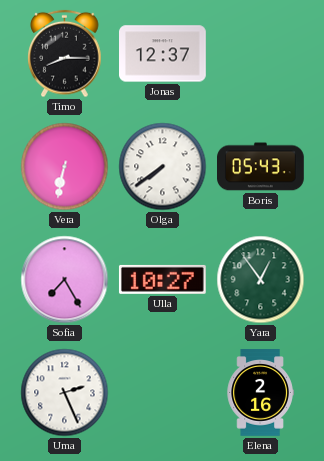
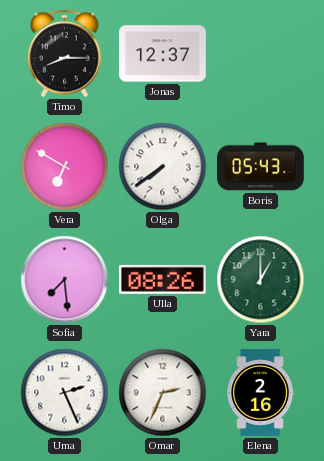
Vera: 6:32 -> 6:50
Sofia: 7:25 -> 7:29
Ulla: 10:27 -> 08:26
Yara: 12:54 -> 1:00
Omar: none -> 2:34
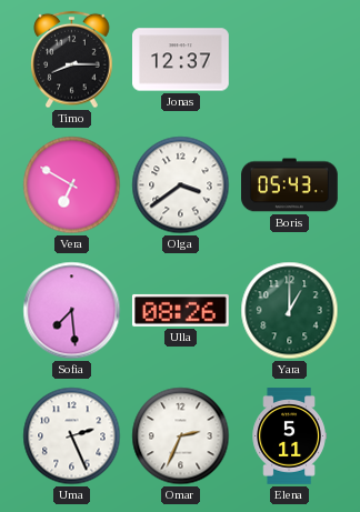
Olga: 7:39 -> 3:39
Elena: 2:16 -> 5:11
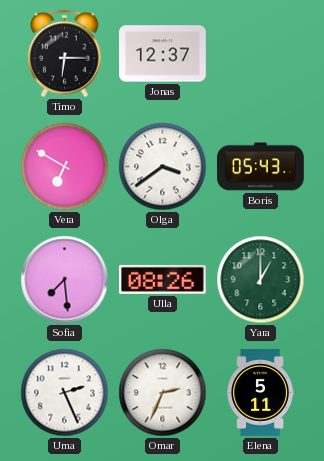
Timo: 8:15 -> 6:15
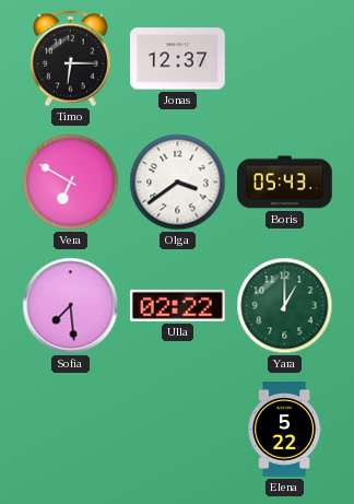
Ulla: 08:26 -> 02:22
Uma: 2:26 -> none
Omar: 2:34 -> none
Elena: 5:11 -> 5:22
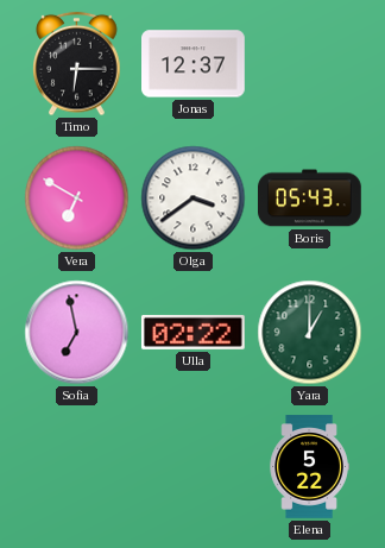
Sofia: 7:29 -> 6:58
